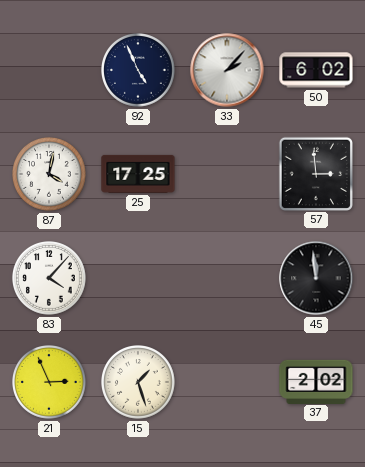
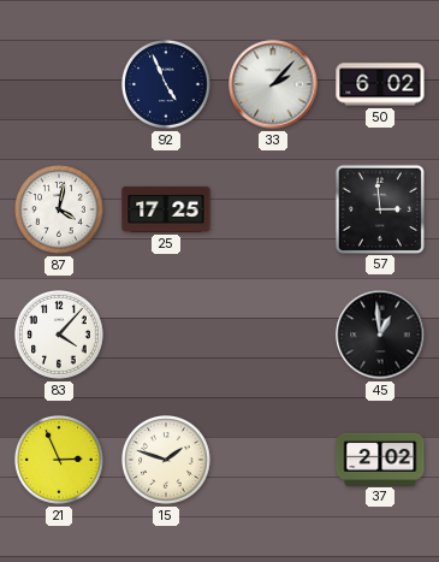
45: 11:59 -> 12:59
15: 1:27 -> 1:48
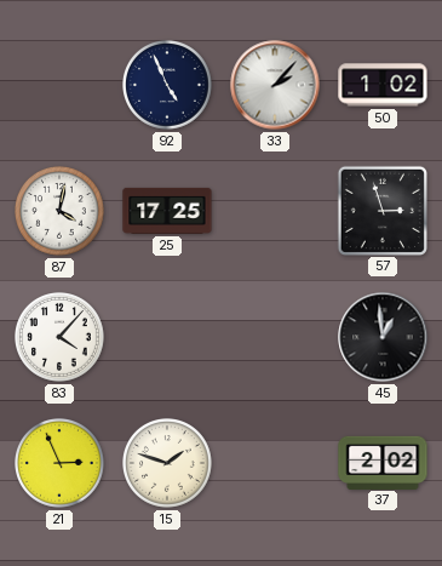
50: 6:02 -> 1:02
57: 2:59 -> 2:57
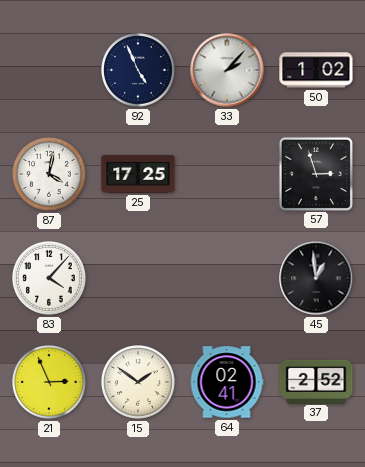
15: 1:48 -> 1:51
64: none -> 02:41
37: 2:02 -> 2:52
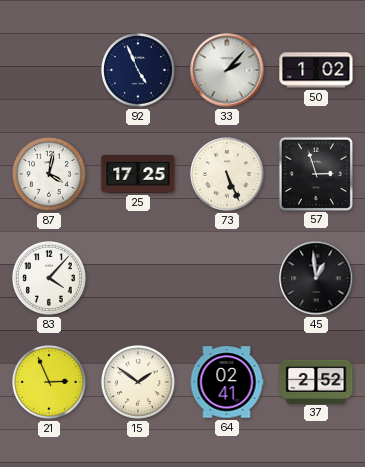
73: none -> 5:26
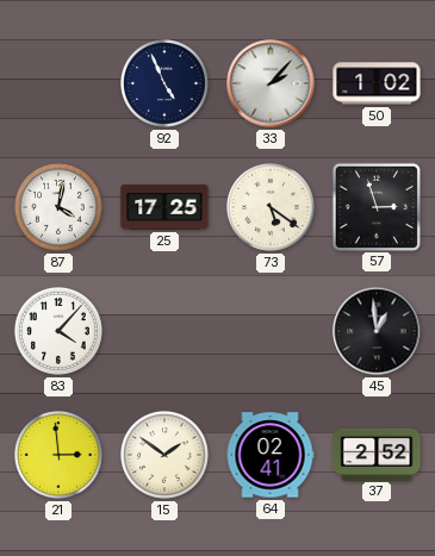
73: 5:26 -> 5:21
21: 2:56 -> 2:59
